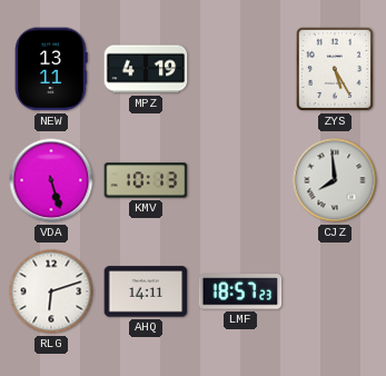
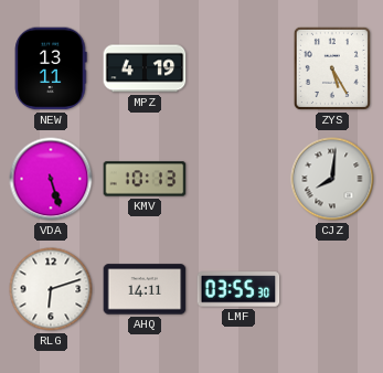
CJZ: 7:59 -> 8:01
LMF: 18:57 -> 03:55
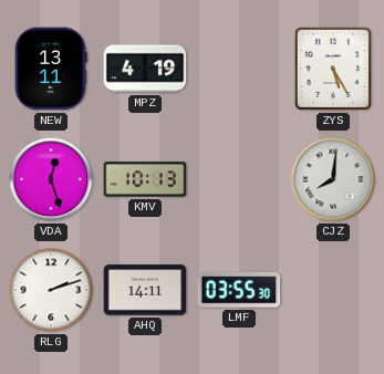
VDA: 5:27 -> 12:27
RLG: 6:12 -> 2:12
